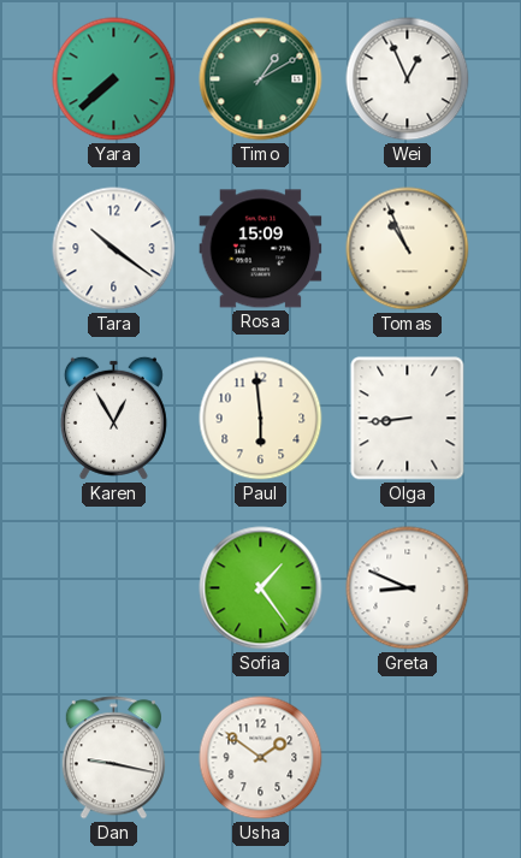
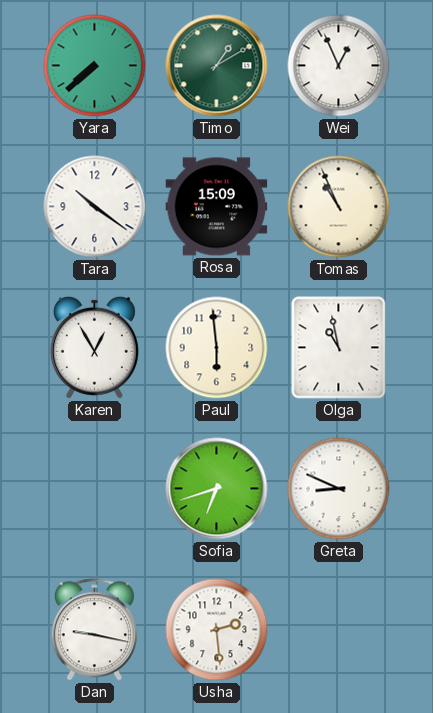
Olga: 8:44 -> 10:58
Sofia: 1:24 -> 6:42
Usha: 1:51 -> 2:29
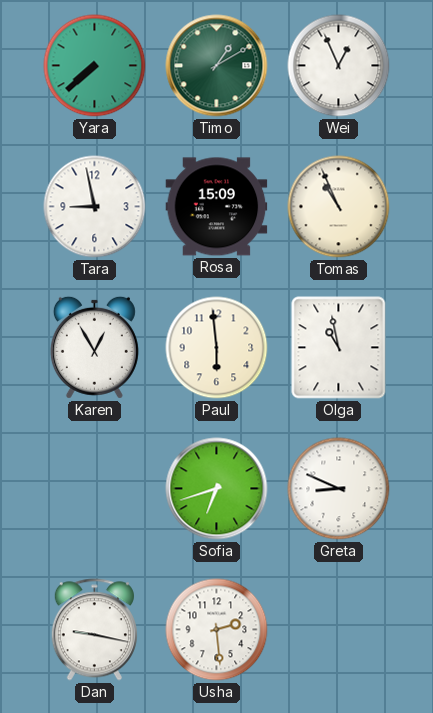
Tara: 10:21 -> 8:58
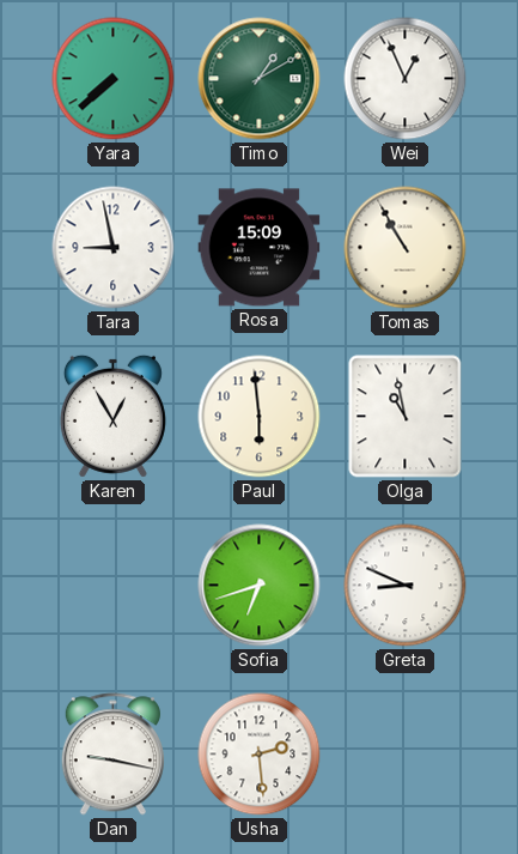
Tomas: 10:56 -> 10:55
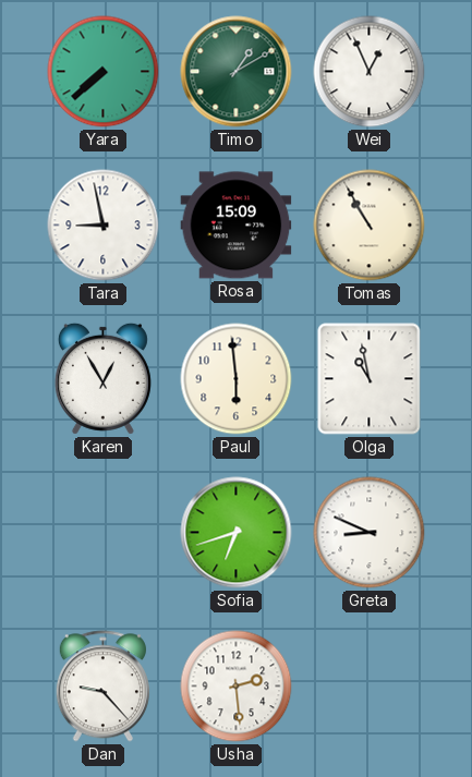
Dan: 9:17 -> 9:23
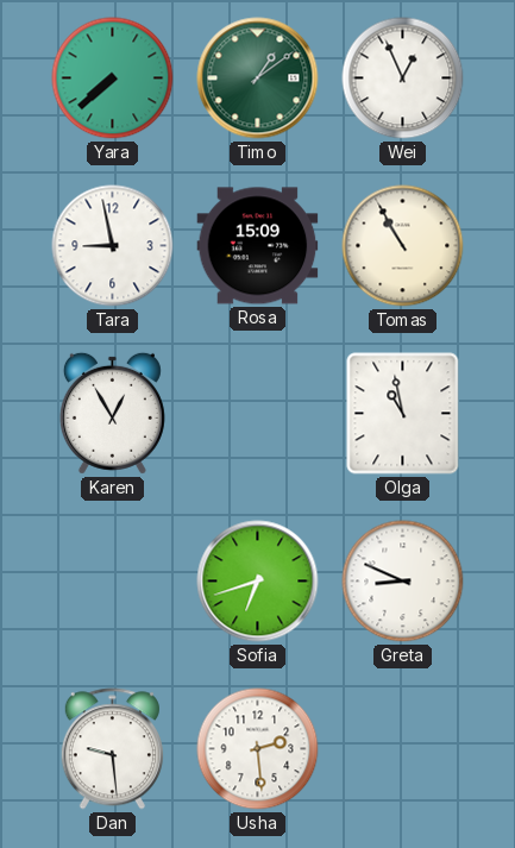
Timo: 1:10 -> 1:09
Paul: 5:59 -> none
Dan: 9:23 -> 9:29
